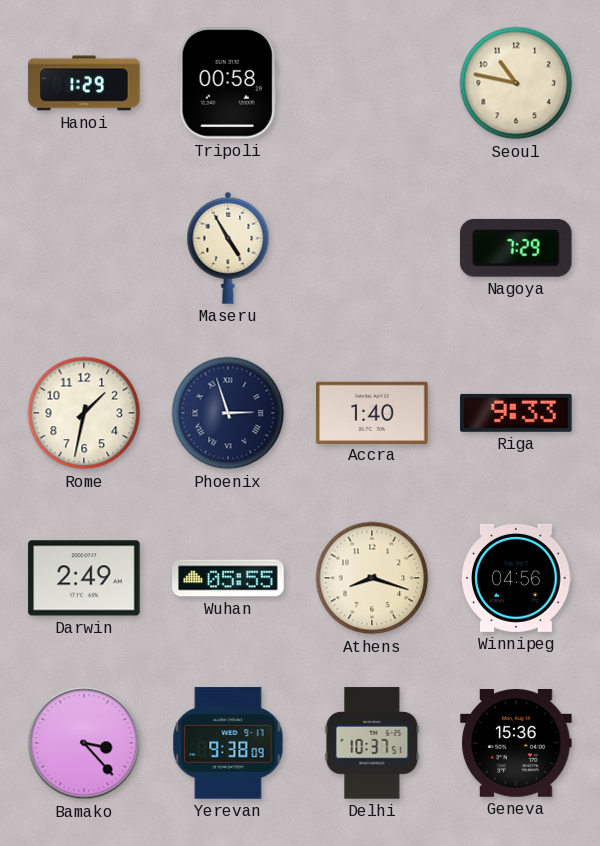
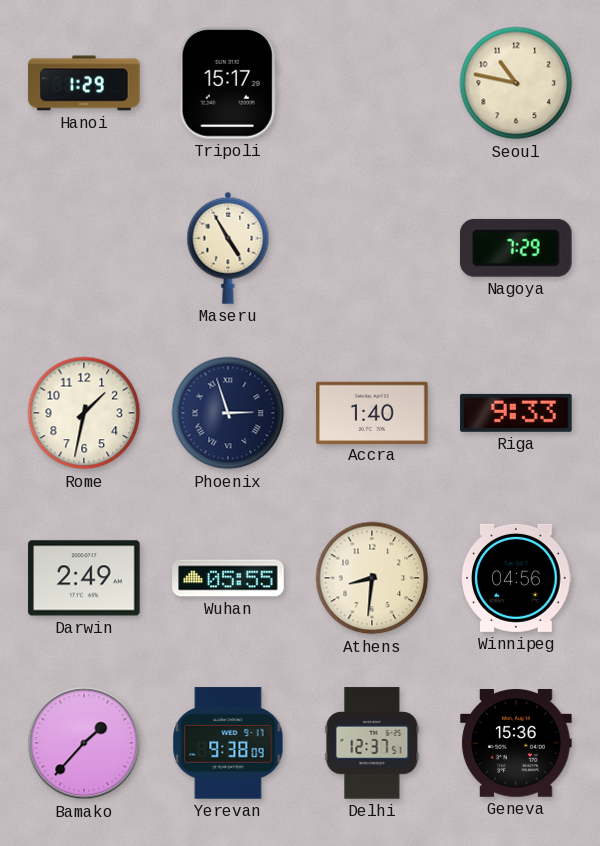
Tripoli: 00:58 -> 15:17
Athens: 8:18 -> 8:31
Bamako: 3:23 -> 1:37
Delhi: 10:37 -> 12:37
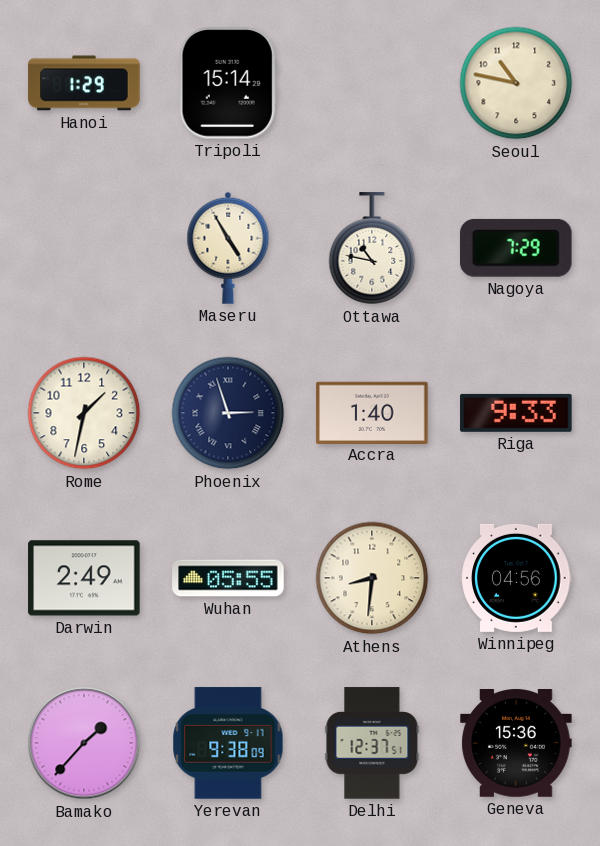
Tripoli: 15:17 -> 15:14
Ottawa: none -> 10:47
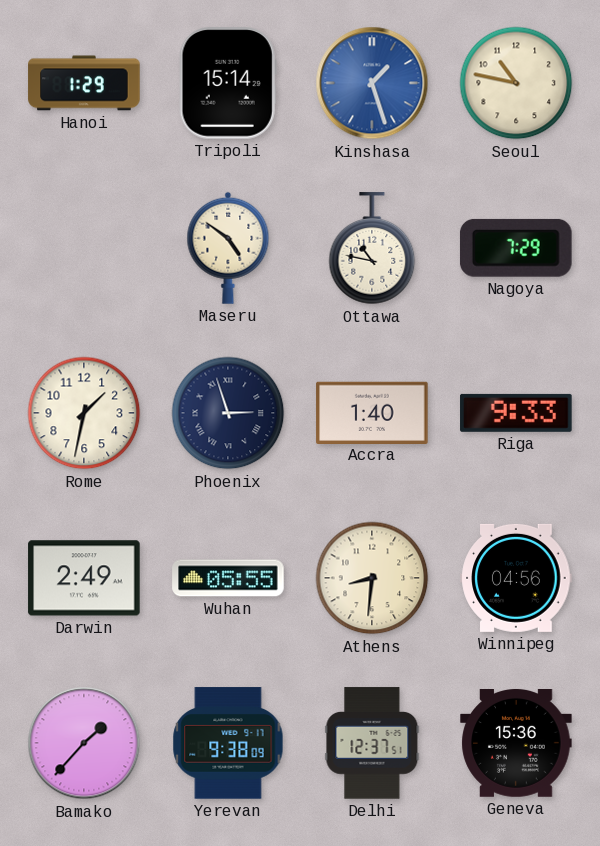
Kinshasa: none -> 1:27
Maseru: 4:55 -> 4:51
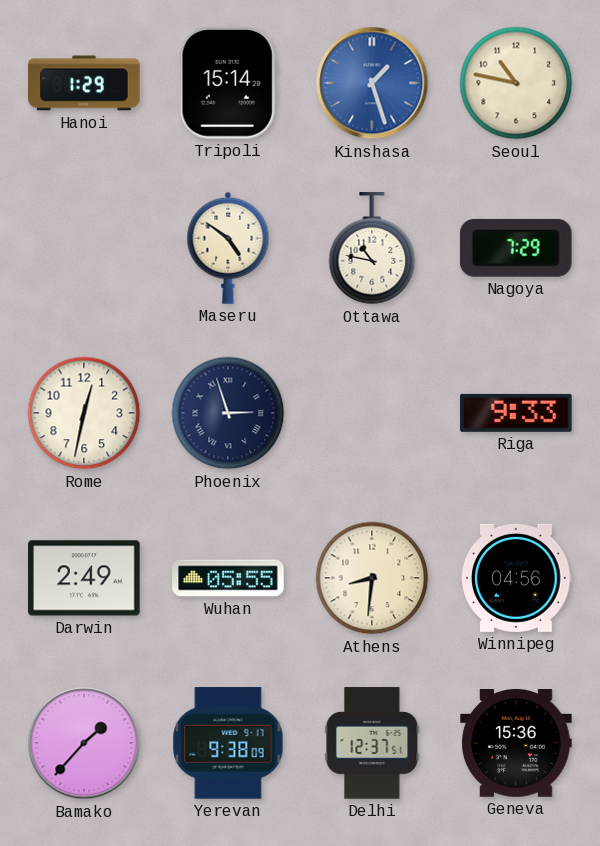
Rome: 1:32 -> 12:32
Accra: 1:40 -> none
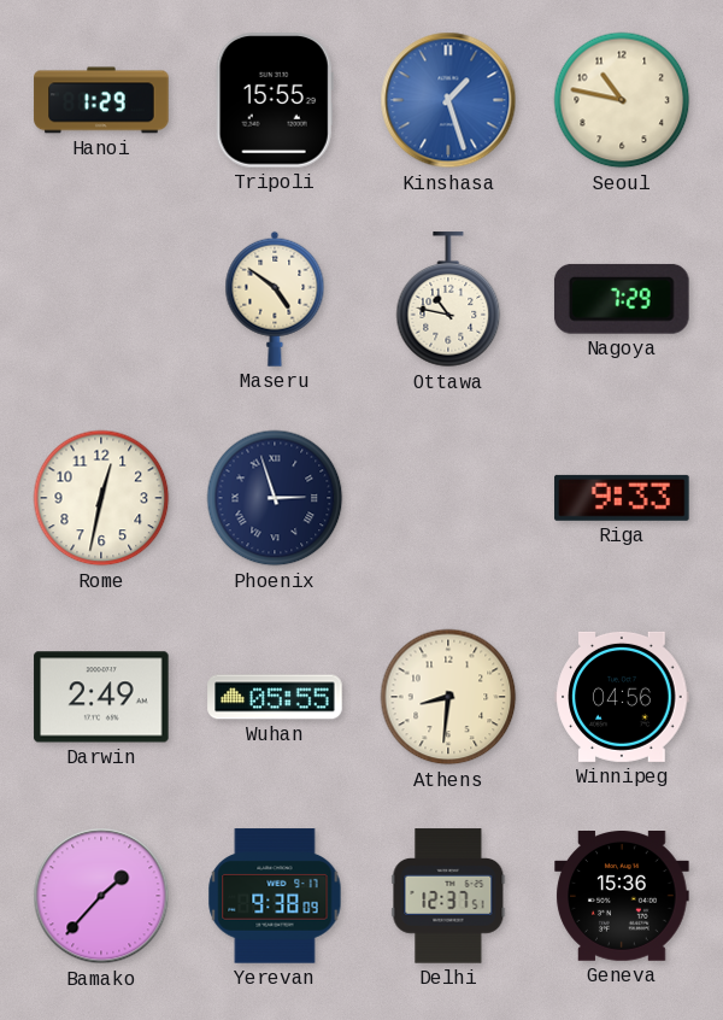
Tripoli: 15:14 -> 15:55
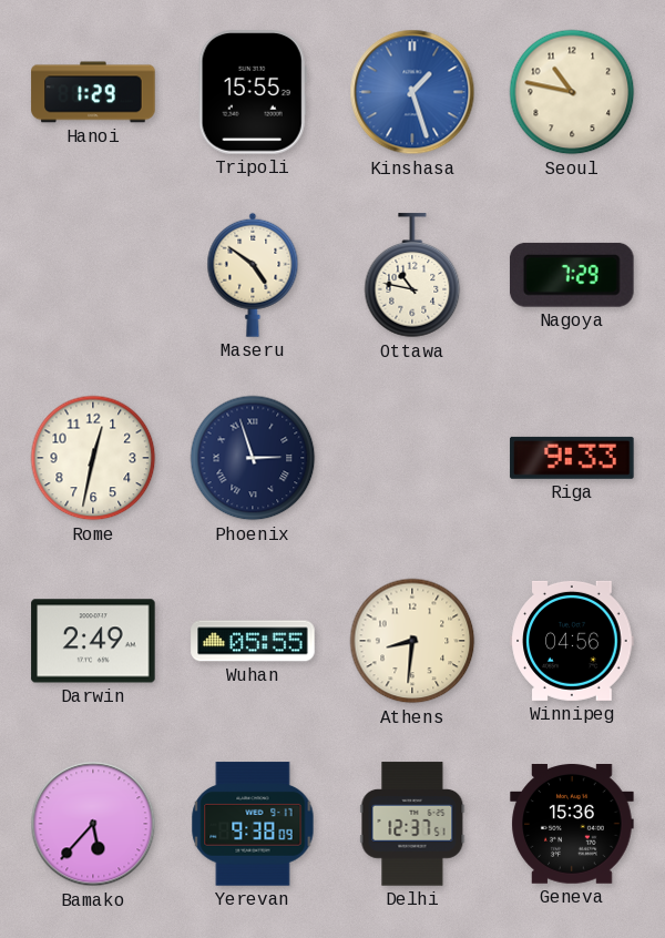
Bamako: 1:37 -> 5:37
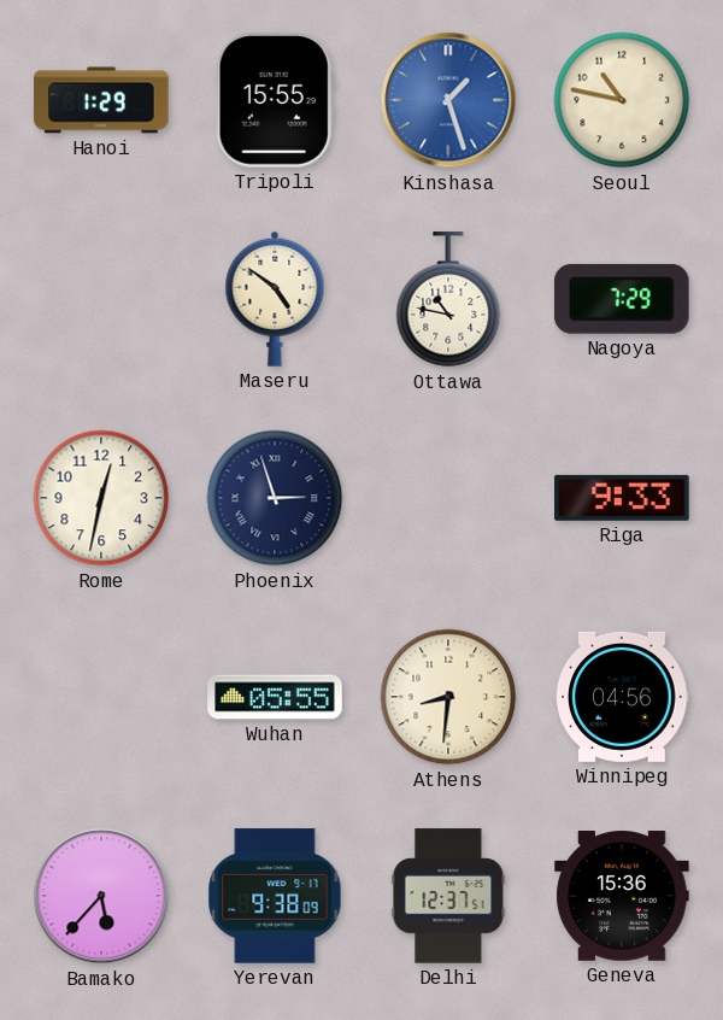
Darwin: 2:49 -> none
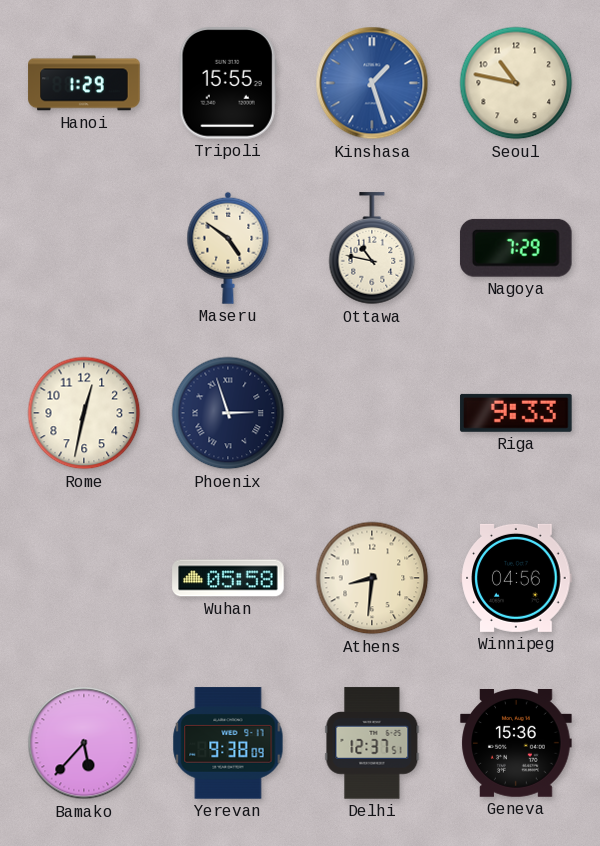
Wuhan: 05:55 -> 05:58
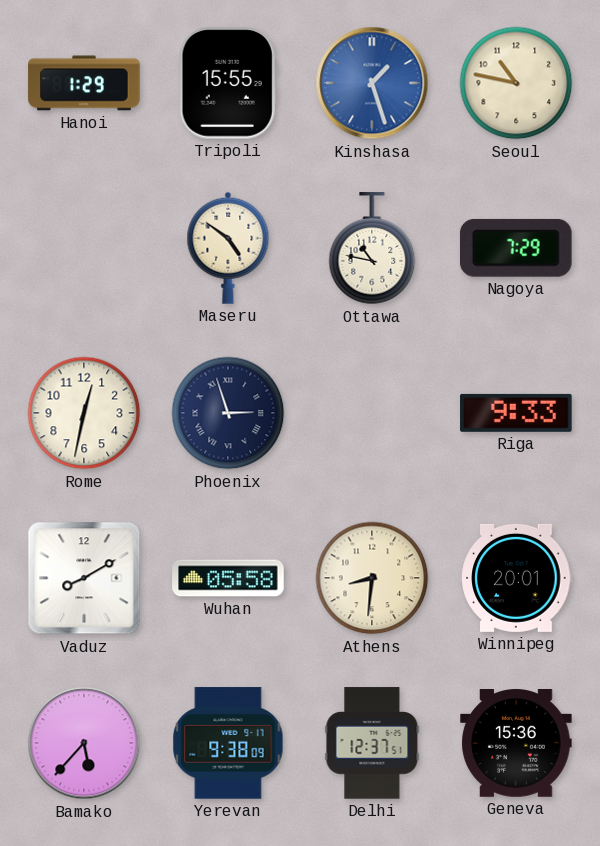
Vaduz: none -> 8:10
Winnipeg: 04:56 -> 20:01
